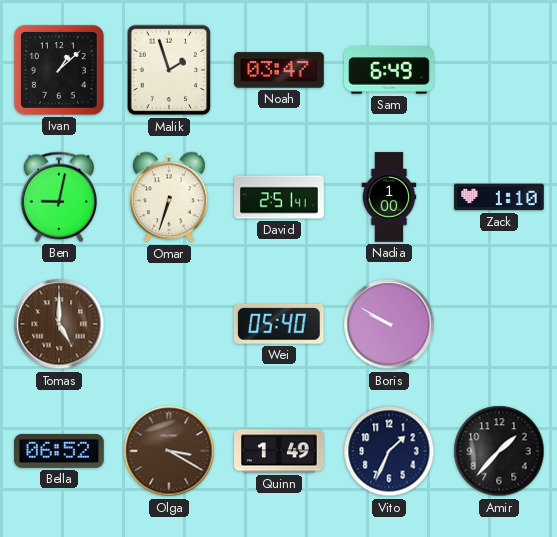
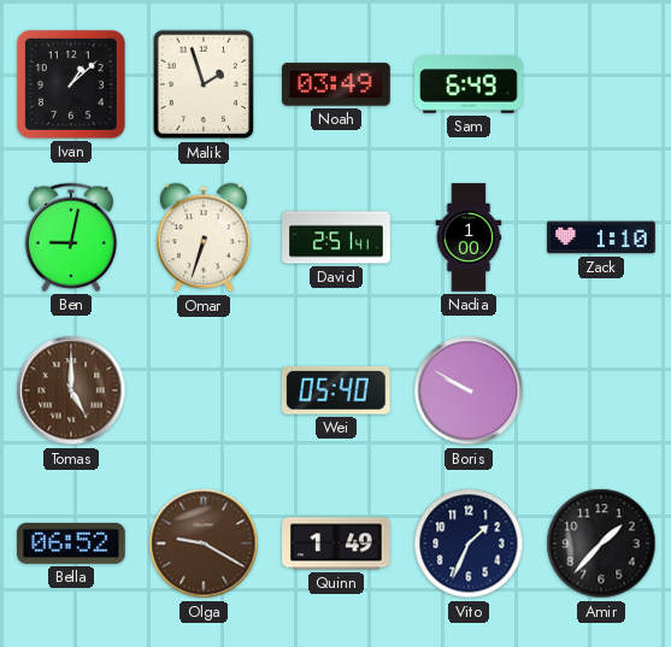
Noah: 03:47 -> 03:49
Olga: 3:20 -> 9:20
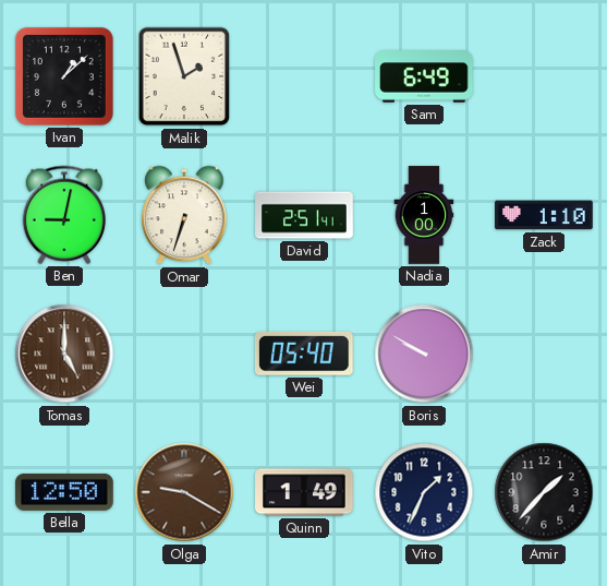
Noah: 03:49 -> none
Bella: 06:52 -> 12:50
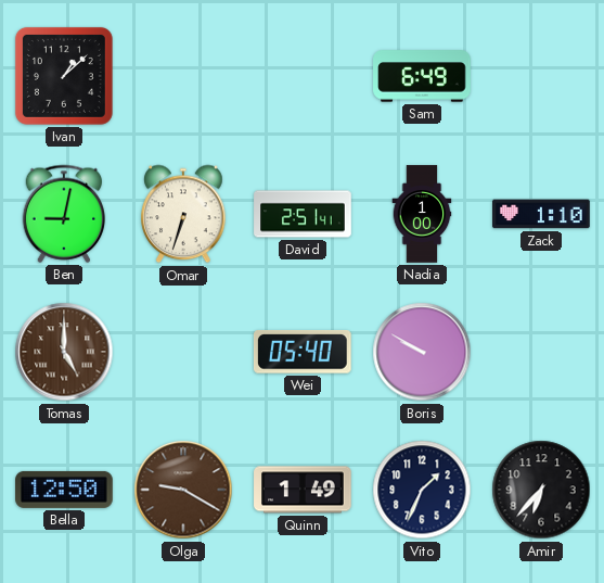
Malik: 1:57 -> none
Amir: 1:37 -> 6:37
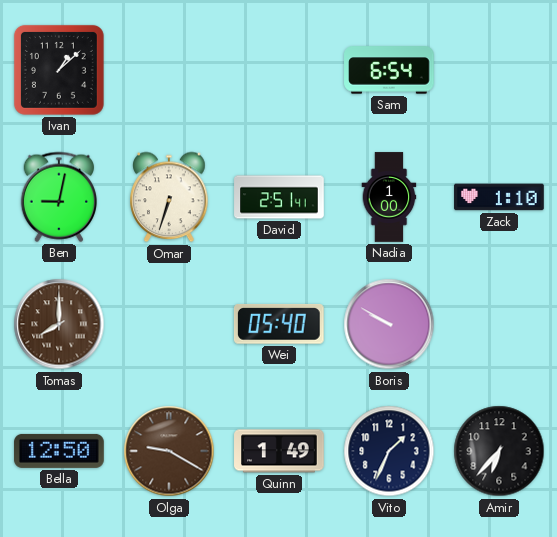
Sam: 6:49 -> 6:54
Tomas: 5:00 -> 8:00
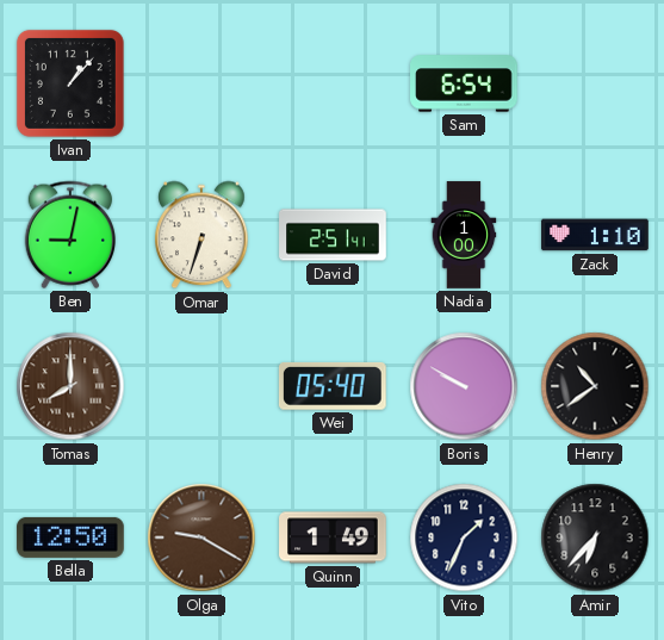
Ivan: 1:08 -> 1:07
Henry: none -> 10:39
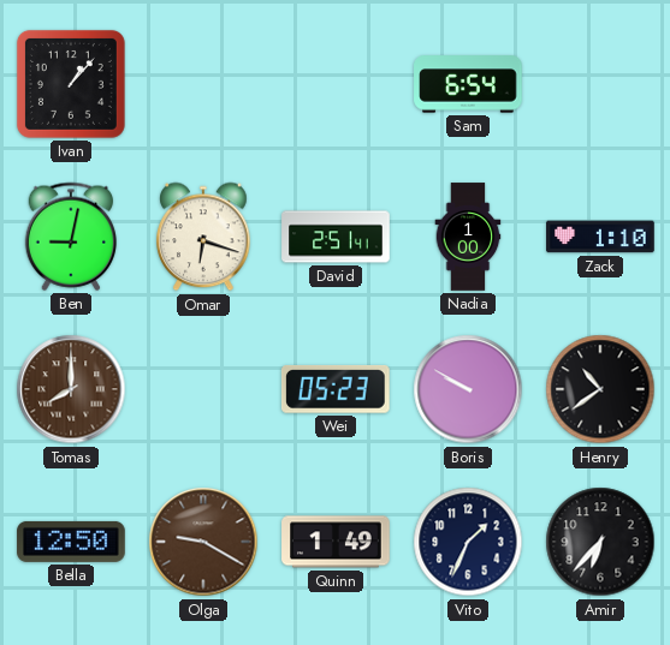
Omar: 6:33 -> 6:18
Wei: 05:40 -> 05:23
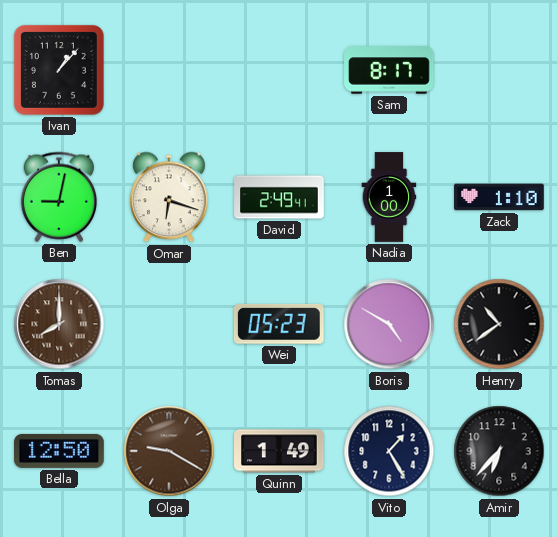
Sam: 6:54 -> 8:17
David: 2:51 -> 2:49
Boris: 9:50 -> 4:50
Vito: 1:34 -> 1:25
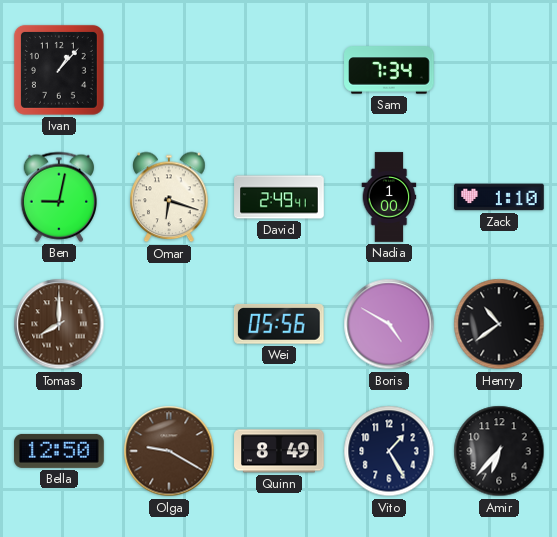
Sam: 8:17 -> 7:34
Wei: 05:23 -> 05:56
Quinn: 1:49 -> 8:49
